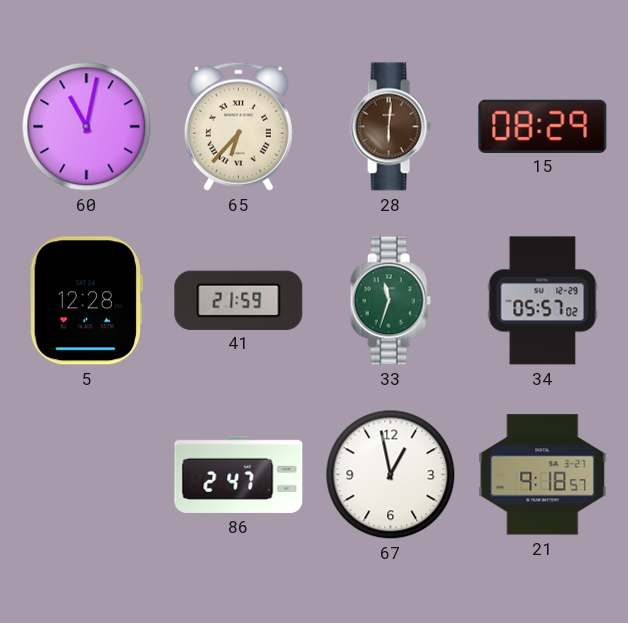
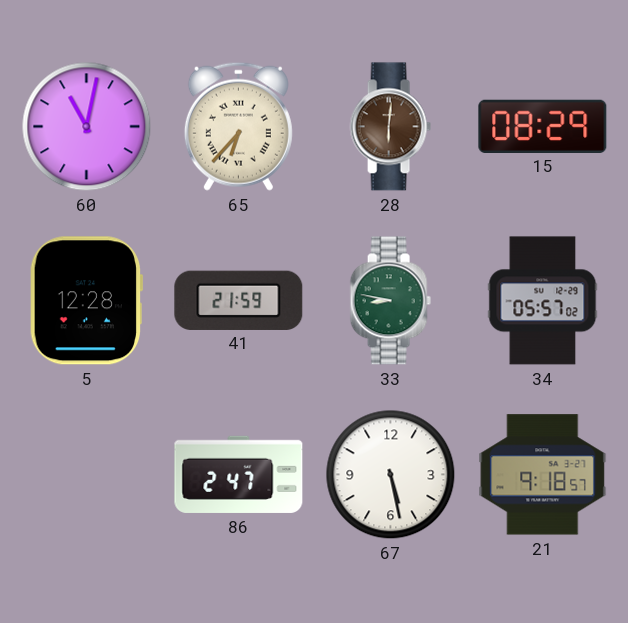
33: 11:33 -> 8:47
67: 12:58 -> 5:28
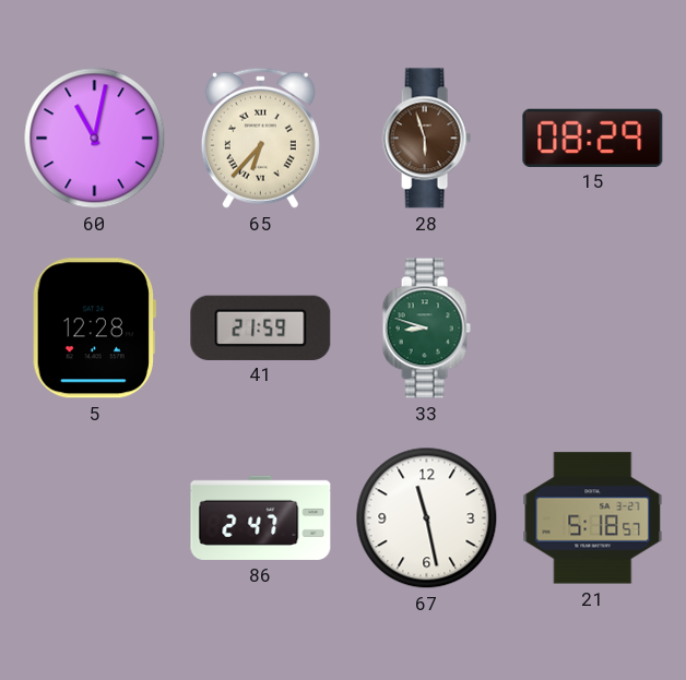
28: 6:01 -> 5:57
33: 8:47 -> 8:48
34: 05:57 -> none
67: 5:28 -> 11:28
21: 9:18 -> 5:18
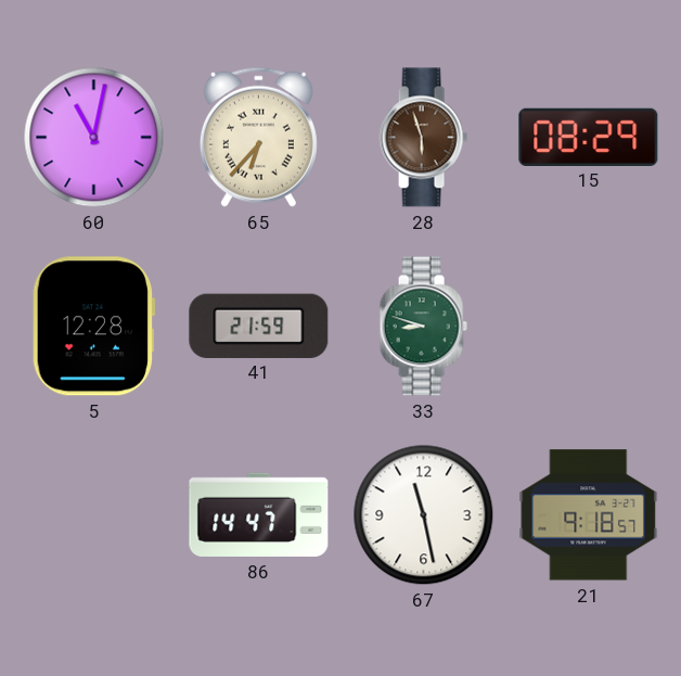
86: 2:47 -> 14:47
21: 5:18 -> 9:18
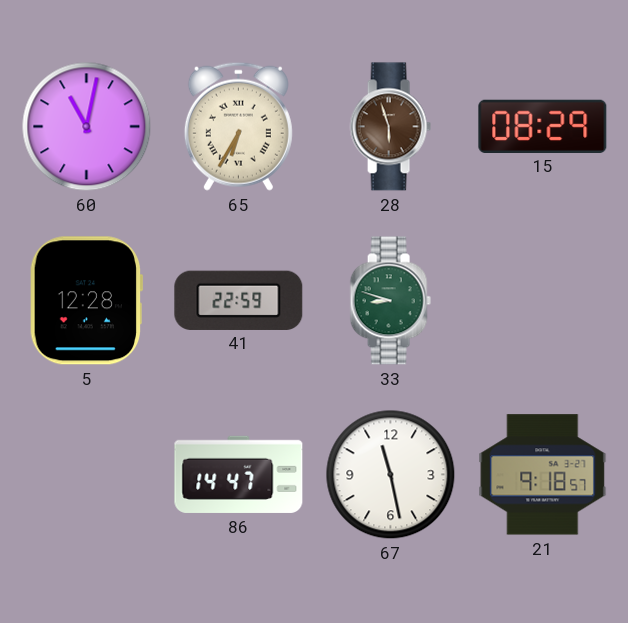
65: 6:37 -> 6:35
41: 21:59 -> 22:59
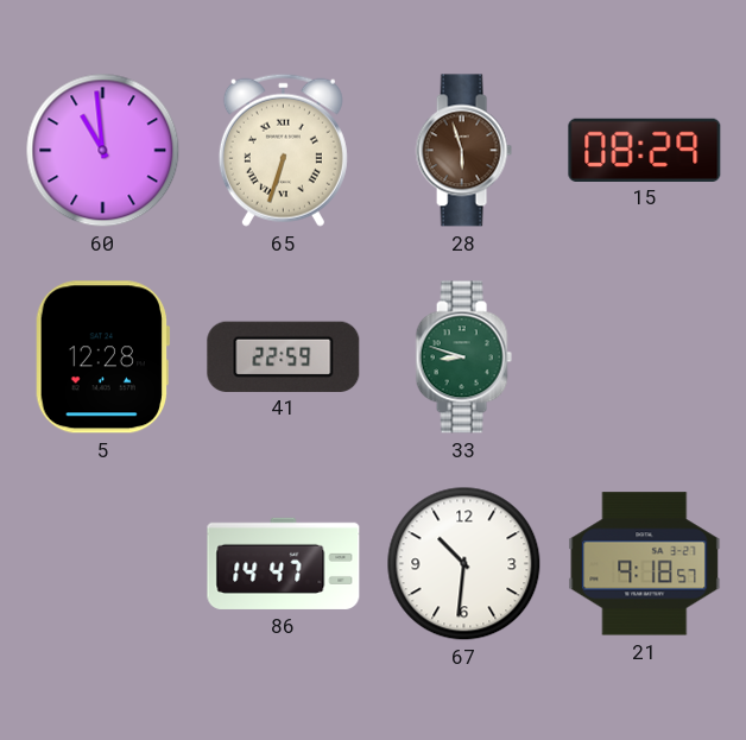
60: 11:02 -> 10:59
65: 6:35 -> 6:33
67: 11:28 -> 10:31
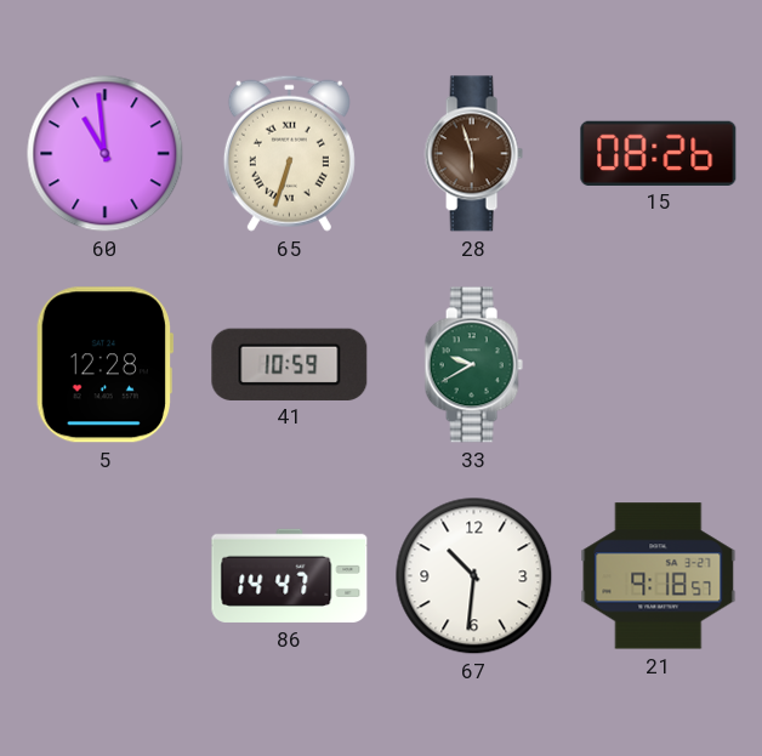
15: 08:29 -> 08:26
41: 22:59 -> 10:59
33: 8:48 -> 9:40
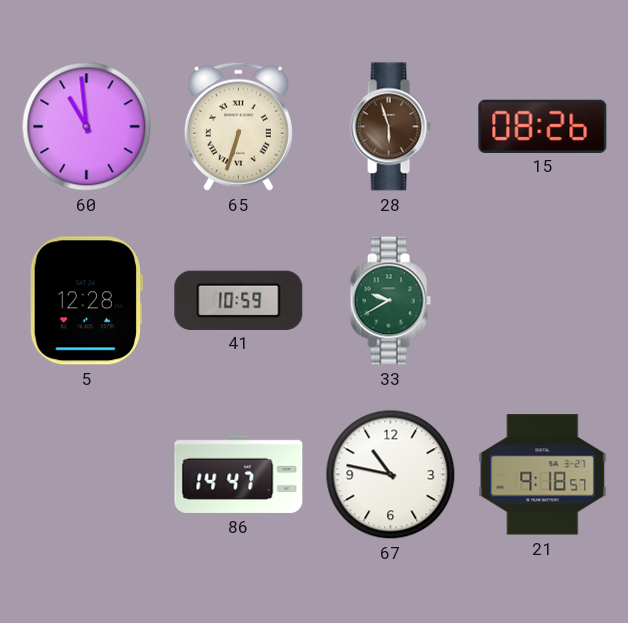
67: 10:31 -> 10:47
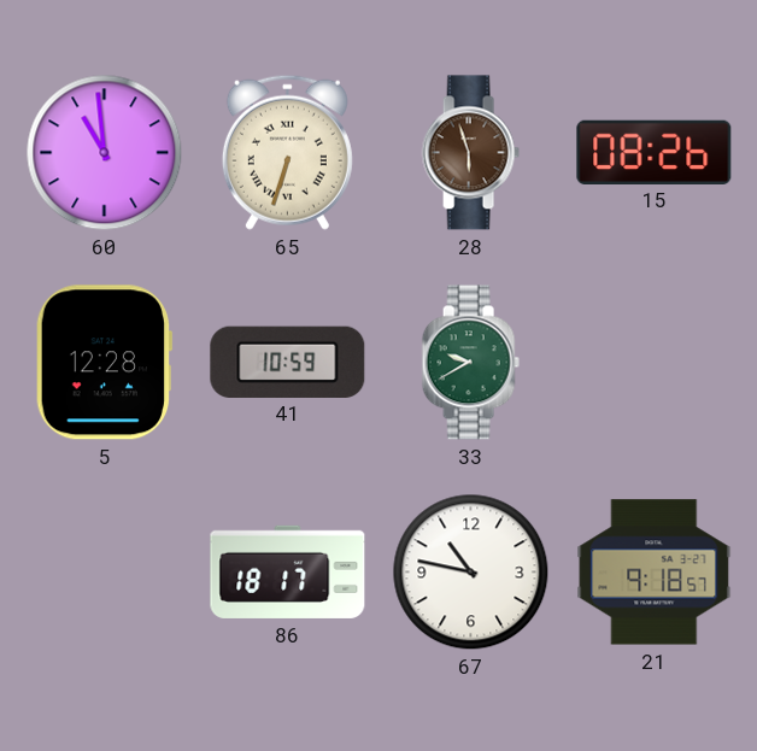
86: 14:47 -> 18:17
